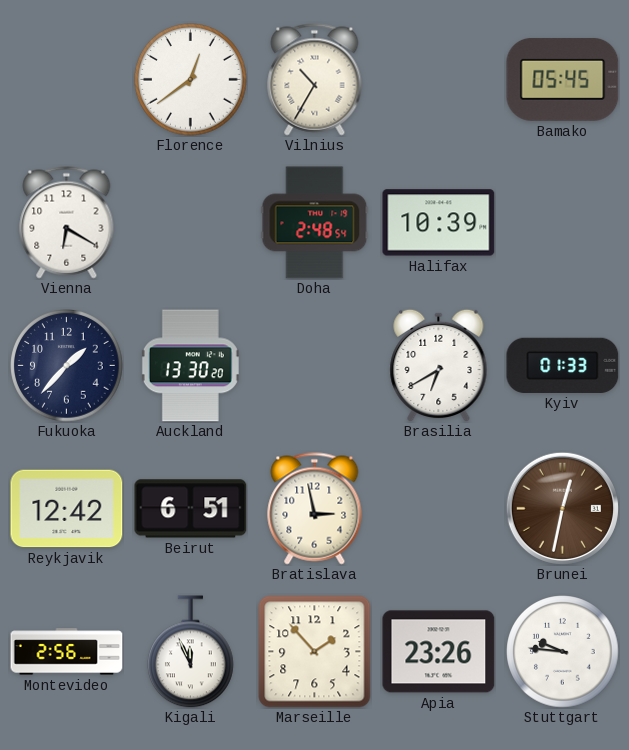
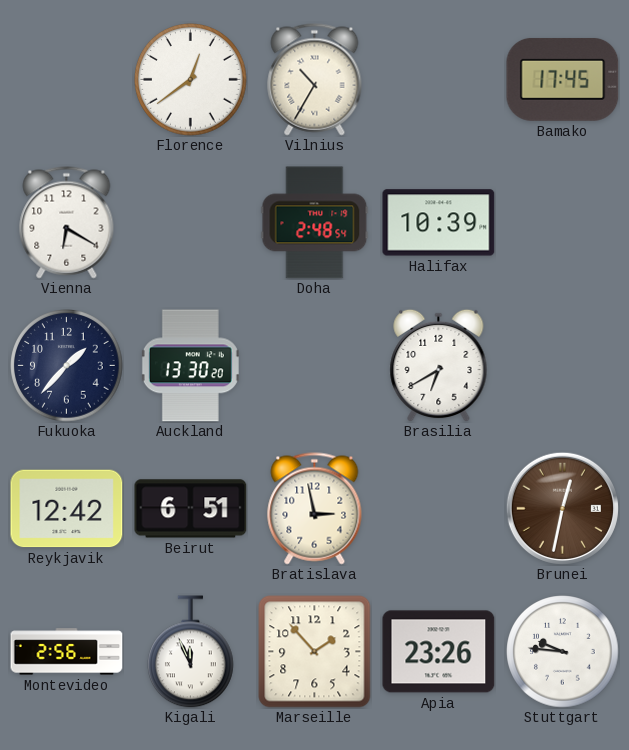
Bamako: 05:45 -> 17:45
Kyiv: 01:33 -> none
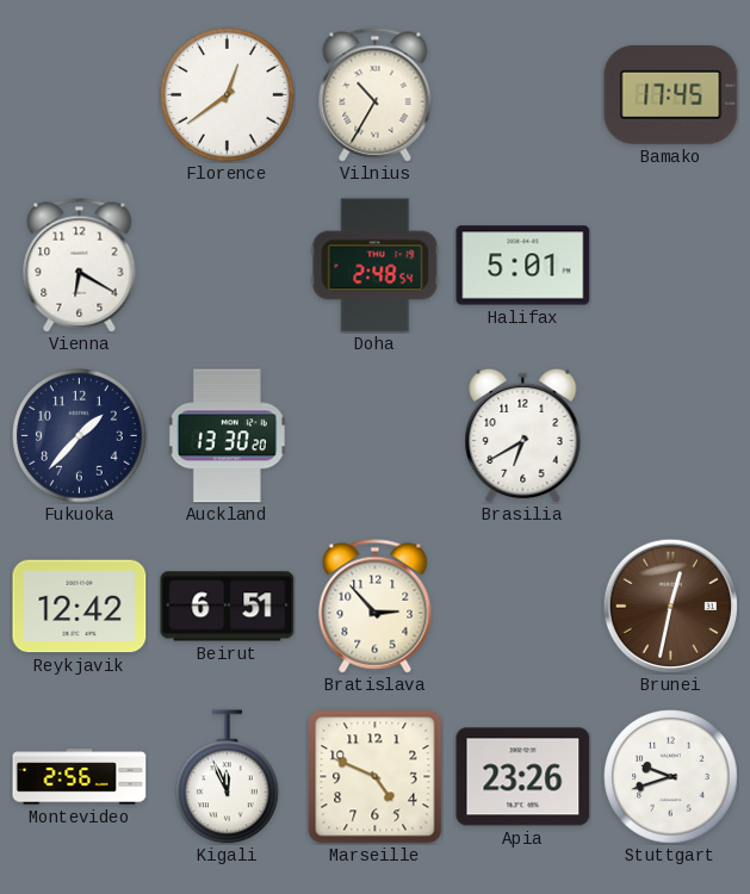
Halifax: 10:39 -> 5:01
Bratislava: 2:58 -> 2:53
Marseille: 1:53 -> 4:49
Stuttgart: 9:46 -> 9:42
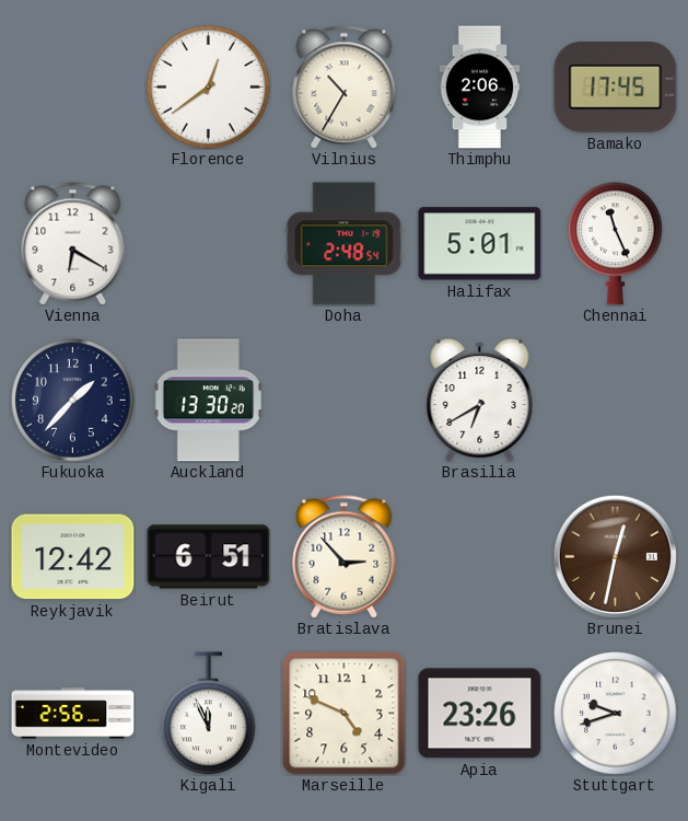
Thimphu: none -> 2:06
Chennai: none -> 11:26
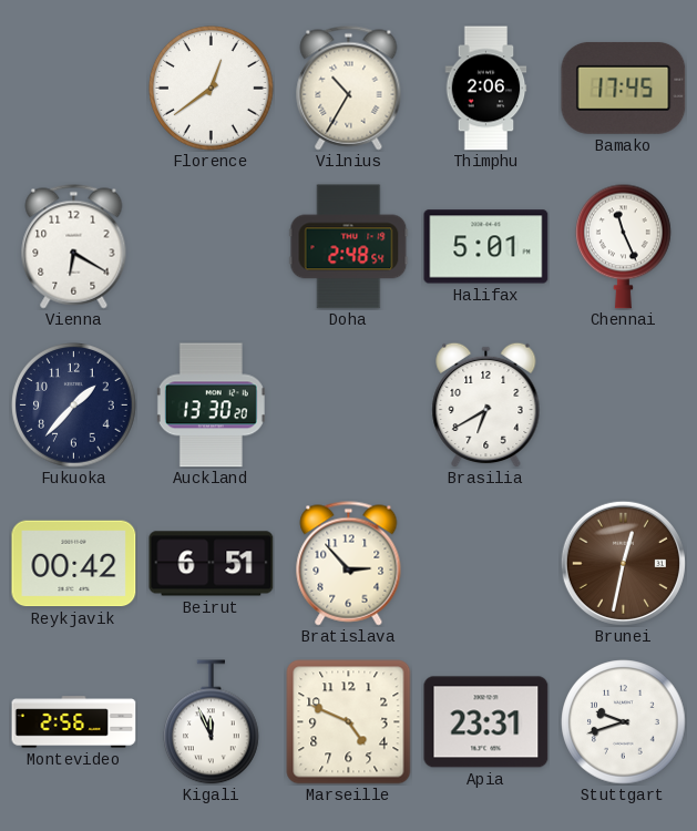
Reykjavik: 12:42 -> 00:42
Apia: 23:26 -> 23:31
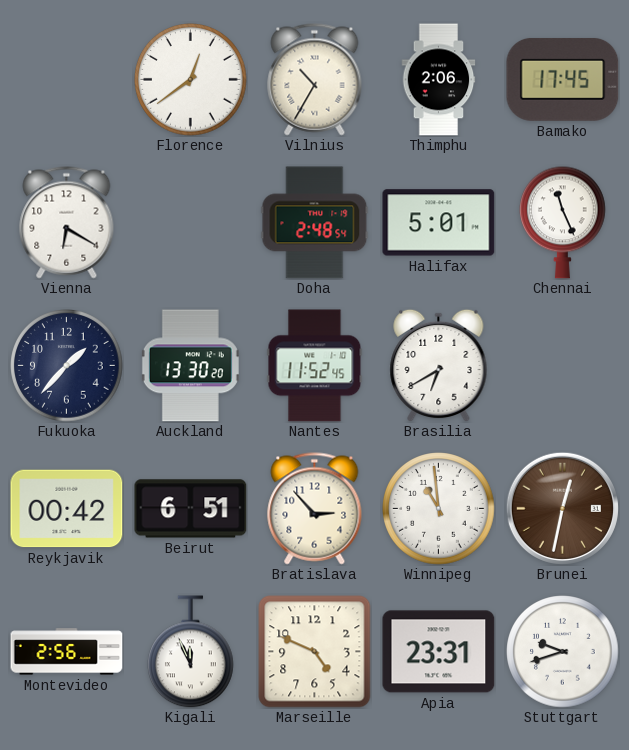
Nantes: none -> 11:52
Winnipeg: none -> 10:59
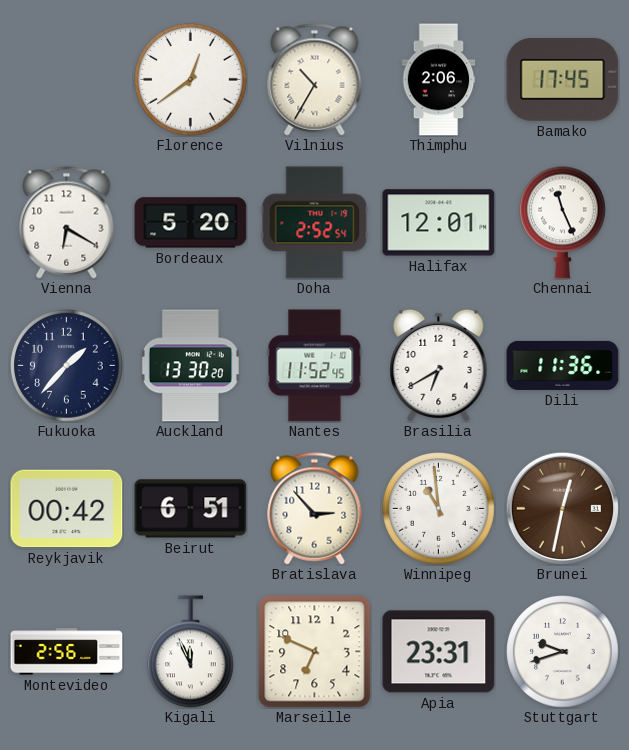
Bordeaux: none -> 5:20
Doha: 2:48 -> 2:52
Halifax: 5:01 -> 12:01
Dili: none -> 11:36
Marseille: 4:49 -> 6:49
